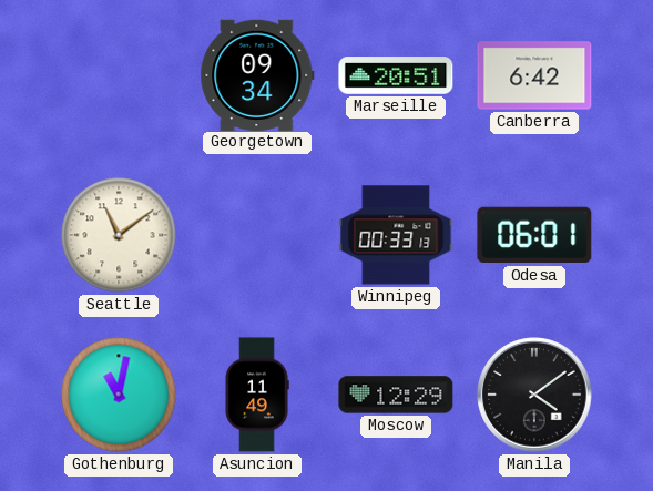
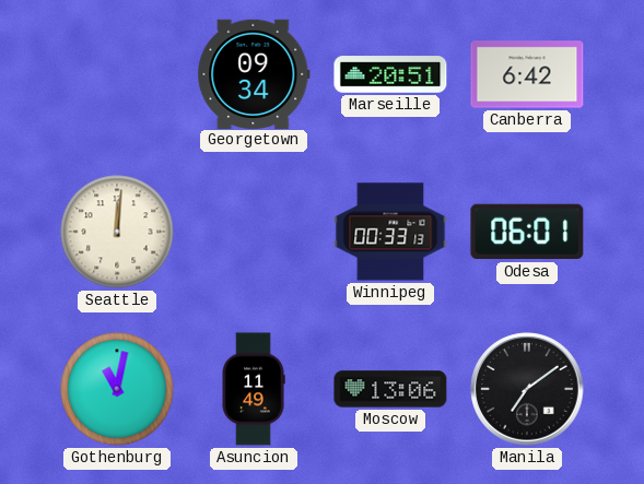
Seattle: 11:09 -> 12:01
Moscow: 12:29 -> 13:06
Manila: 4:09 -> 7:09
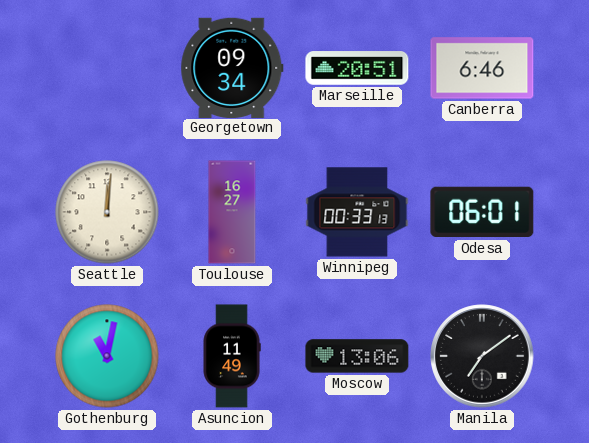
Canberra: 6:42 -> 6:46
Toulouse: none -> 16:27
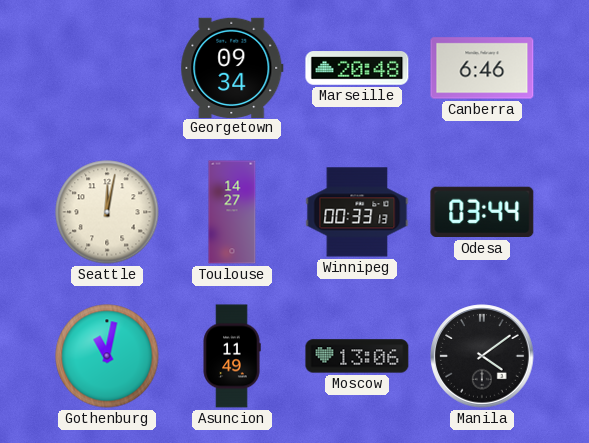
Marseille: 20:51 -> 20:48
Seattle: 12:01 -> 12:02
Toulouse: 16:27 -> 14:27
Odesa: 06:01 -> 03:44
Manila: 7:09 -> 4:09
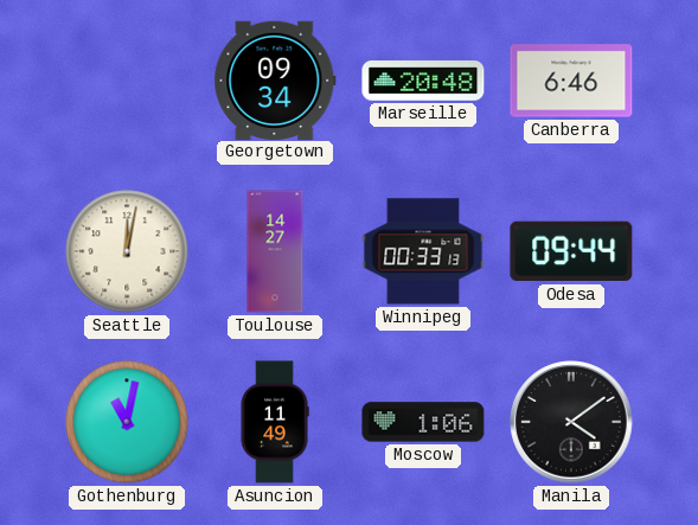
Odesa: 03:44 -> 09:44
Moscow: 13:06 -> 1:06
